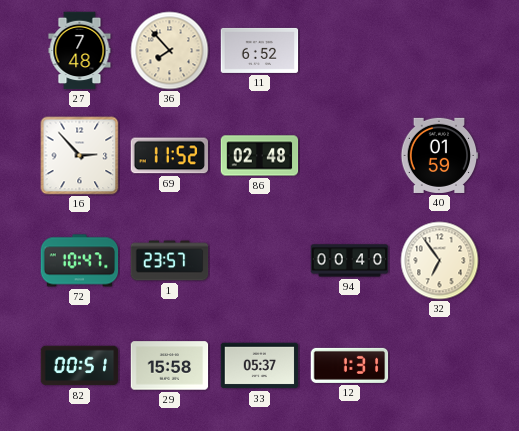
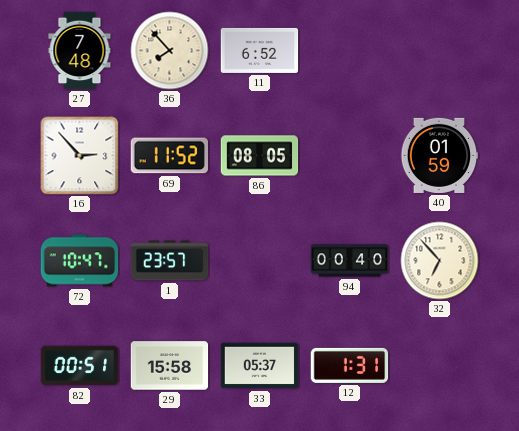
86: 02:48 -> 08:05
32: 6:54 -> 6:53
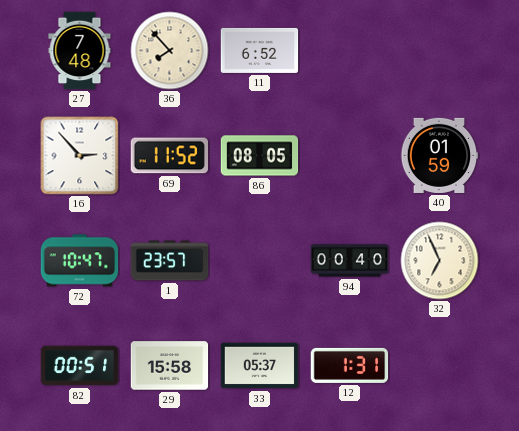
32: 6:53 -> 6:56
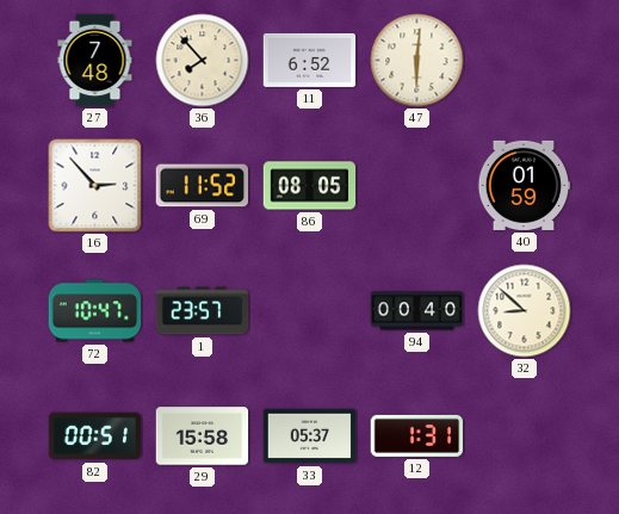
47: none -> 6:01
32: 6:56 -> 8:52
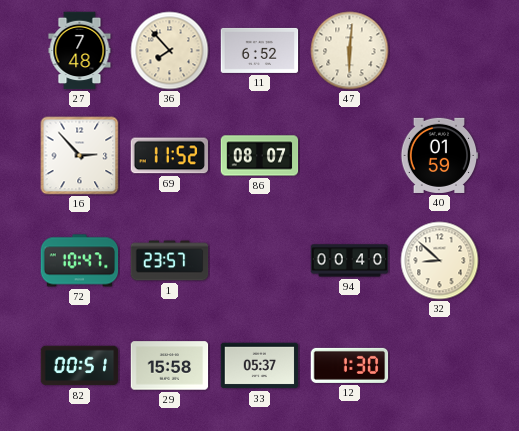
86: 08:05 -> 08:07
12: 1:31 -> 1:30
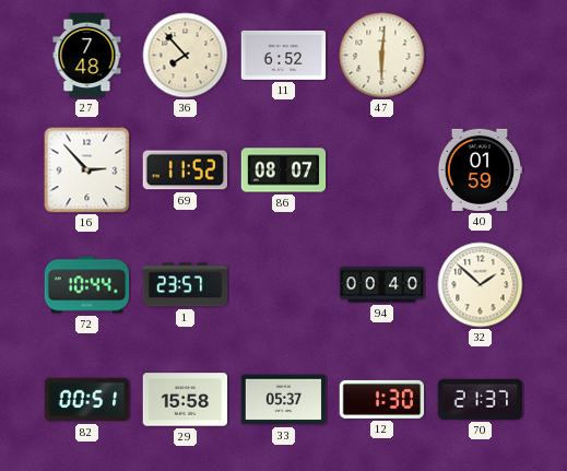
72: 10:47 -> 10:44
32: 8:52 -> 1:52
70: none -> 21:37
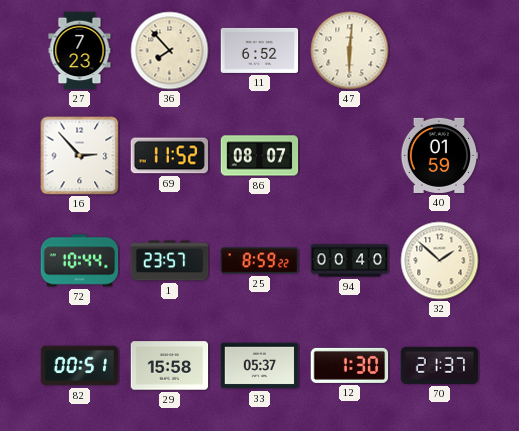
27: 7:48 -> 7:23
25: none -> 8:59
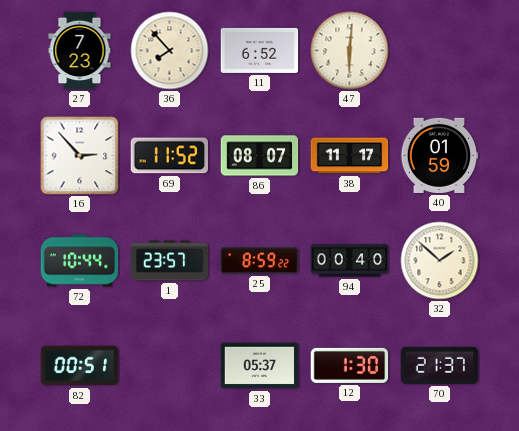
38: none -> 11:17
29: 15:58 -> none
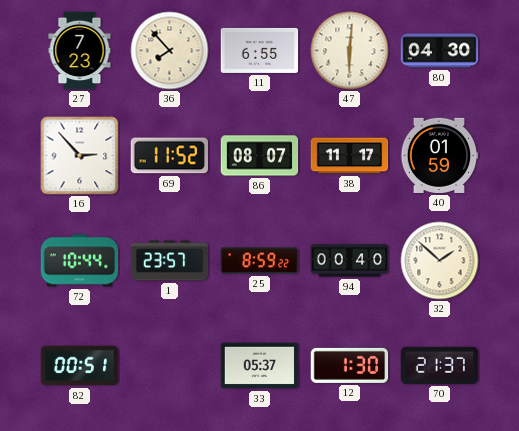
11: 6:52 -> 6:55
80: none -> 04:30
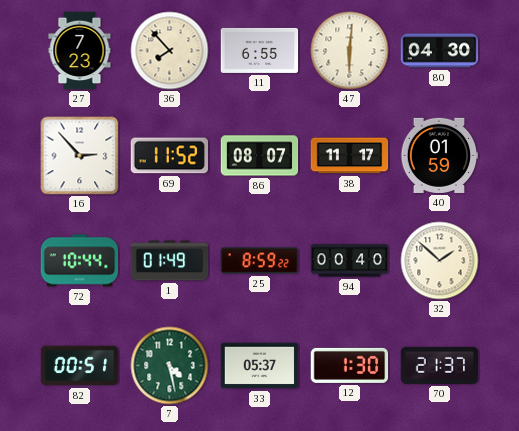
1: 23:57 -> 01:49
7: none -> 4:28
